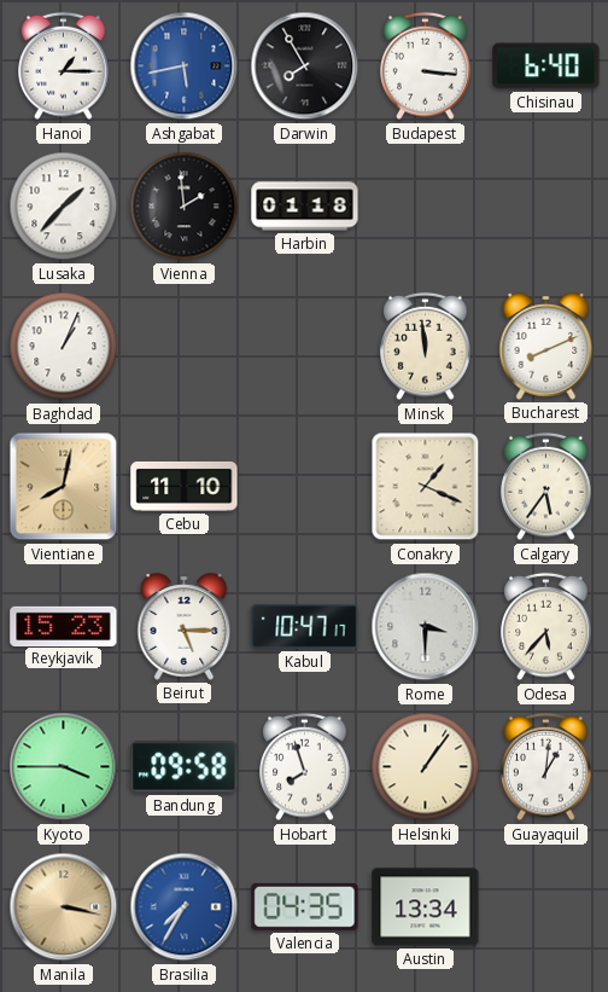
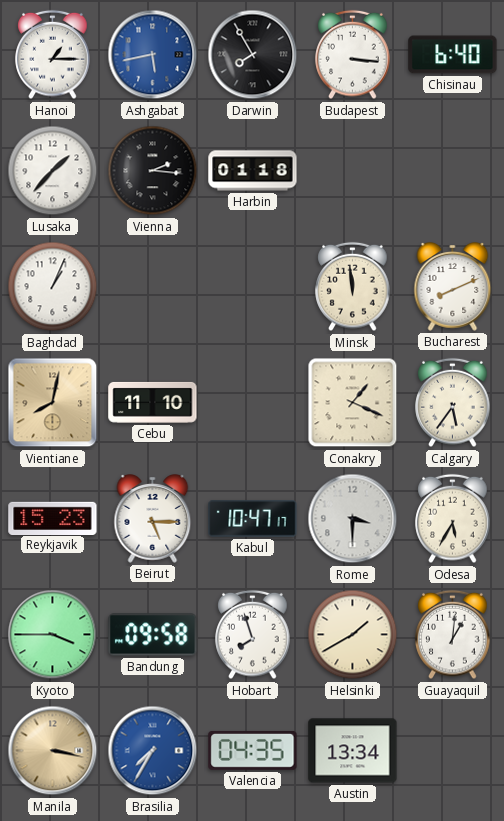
Vienna: 1:59 -> 2:16
Odesa: 5:37 -> 5:35
Helsinki: 1:06 -> 1:40
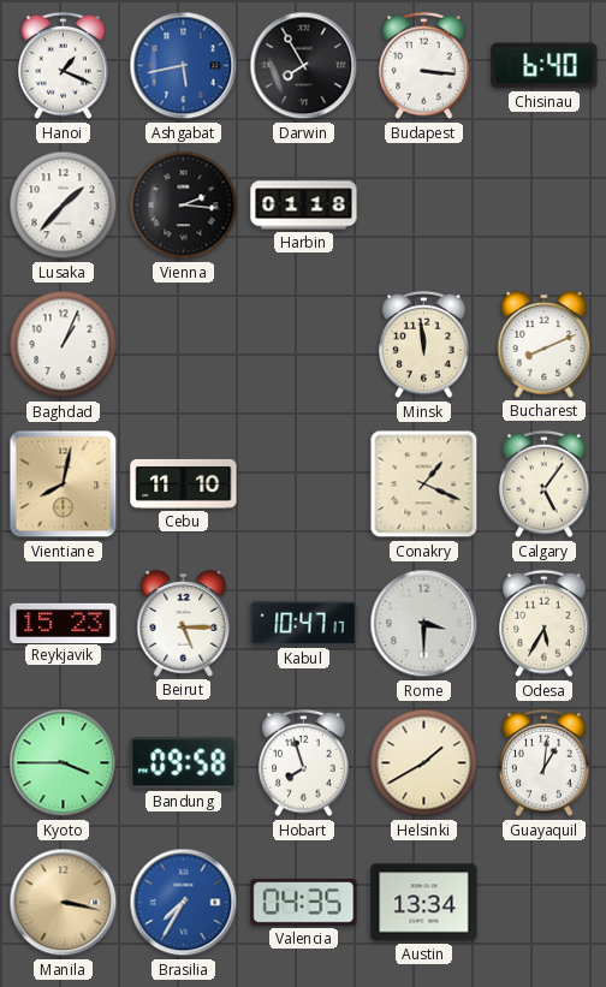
Hanoi: 1:15 -> 1:19
Calgary: 5:36 -> 5:06
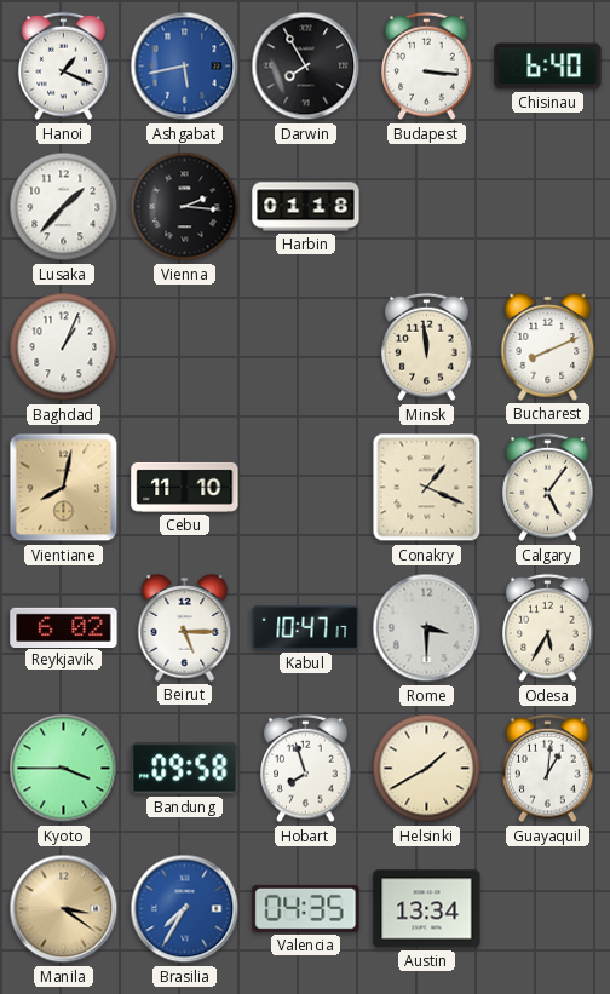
Reykjavik: 15:23 -> 6:02
Manila: 3:17 -> 3:21
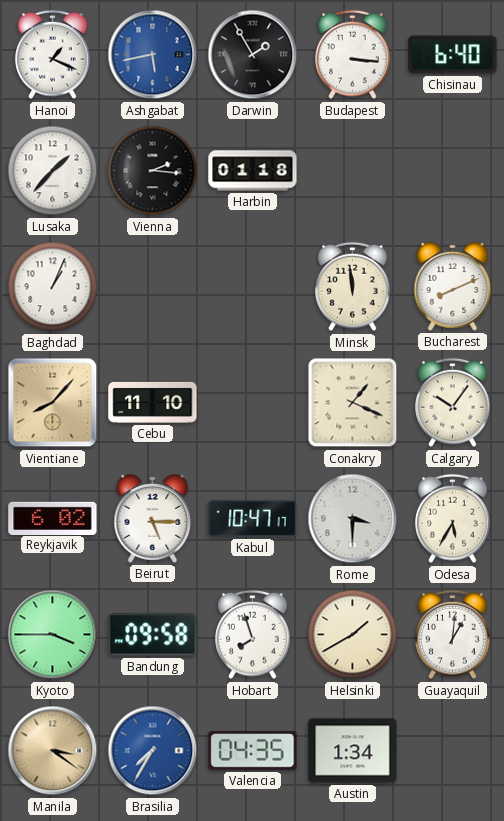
Darwin: 7:55 -> 1:55
Vientiane: 8:02 -> 8:07
Calgary: 5:06 -> 10:06
Austin: 13:34 -> 1:34
